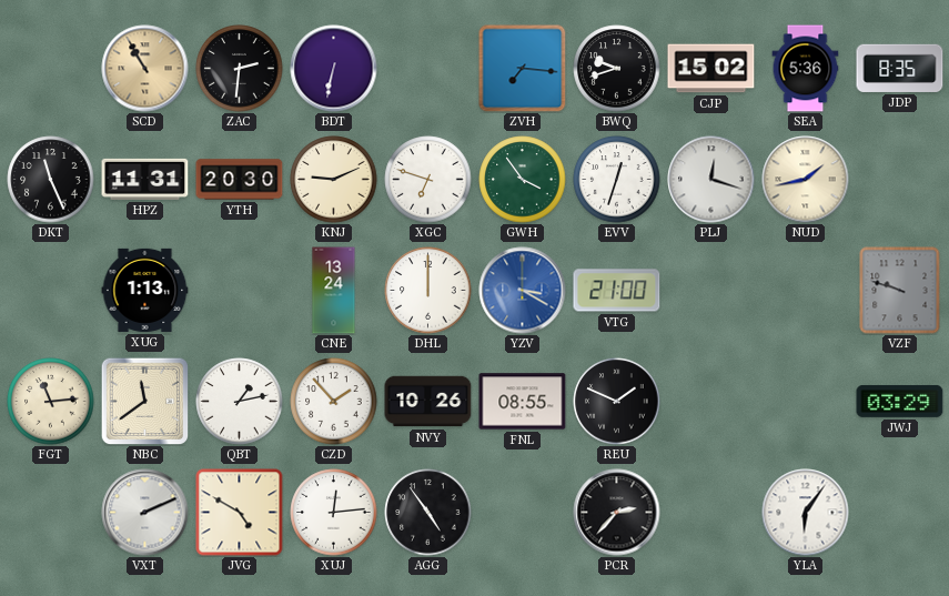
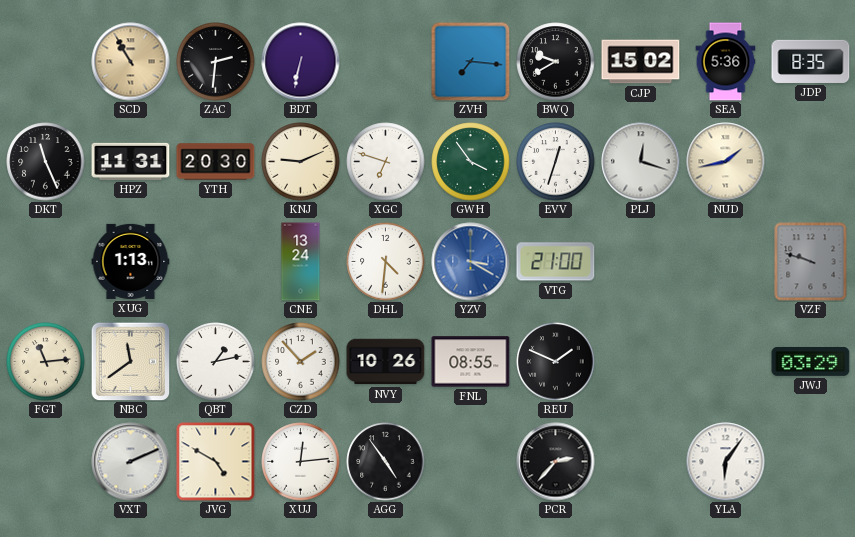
BWQ: 9:42 -> 9:40
DHL: 12:00 -> 4:31
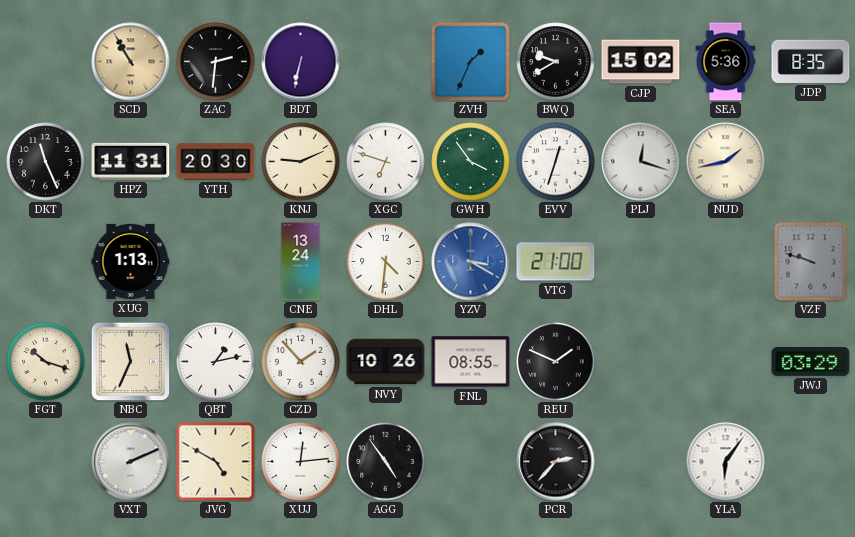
ZVH: 7:16 -> 1:34
FGT: 11:14 -> 10:18
NBC: 11:39 -> 11:34
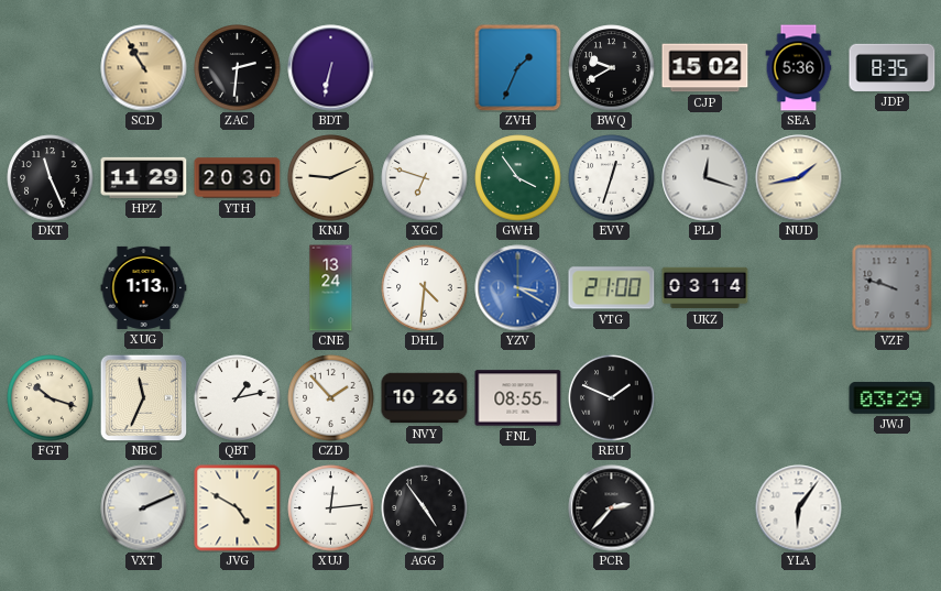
HPZ: 11:31 -> 11:29
UKZ: none -> 03:14
